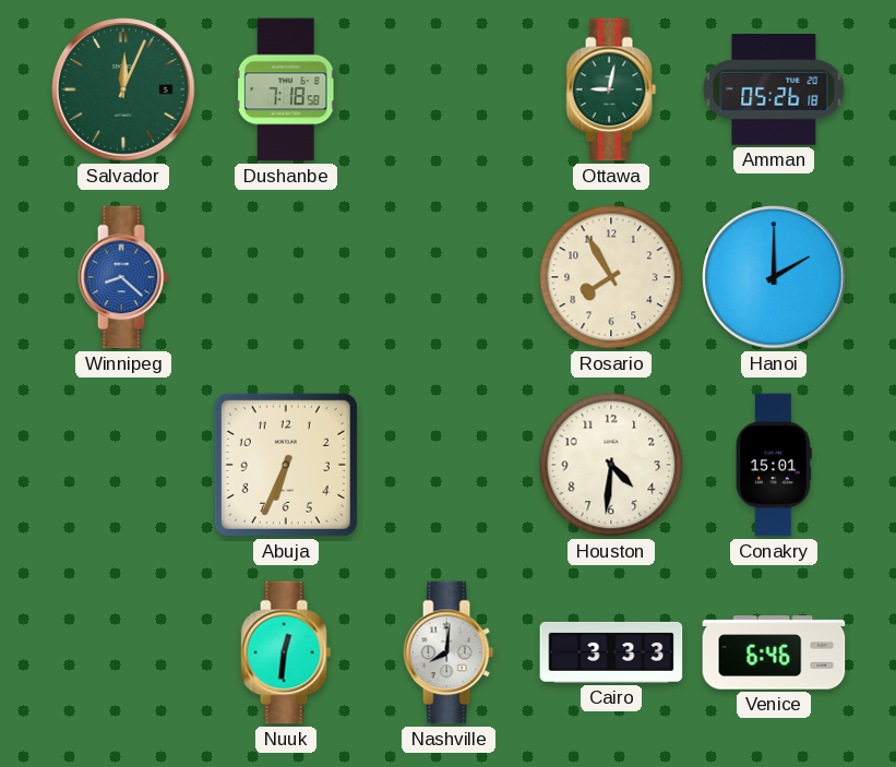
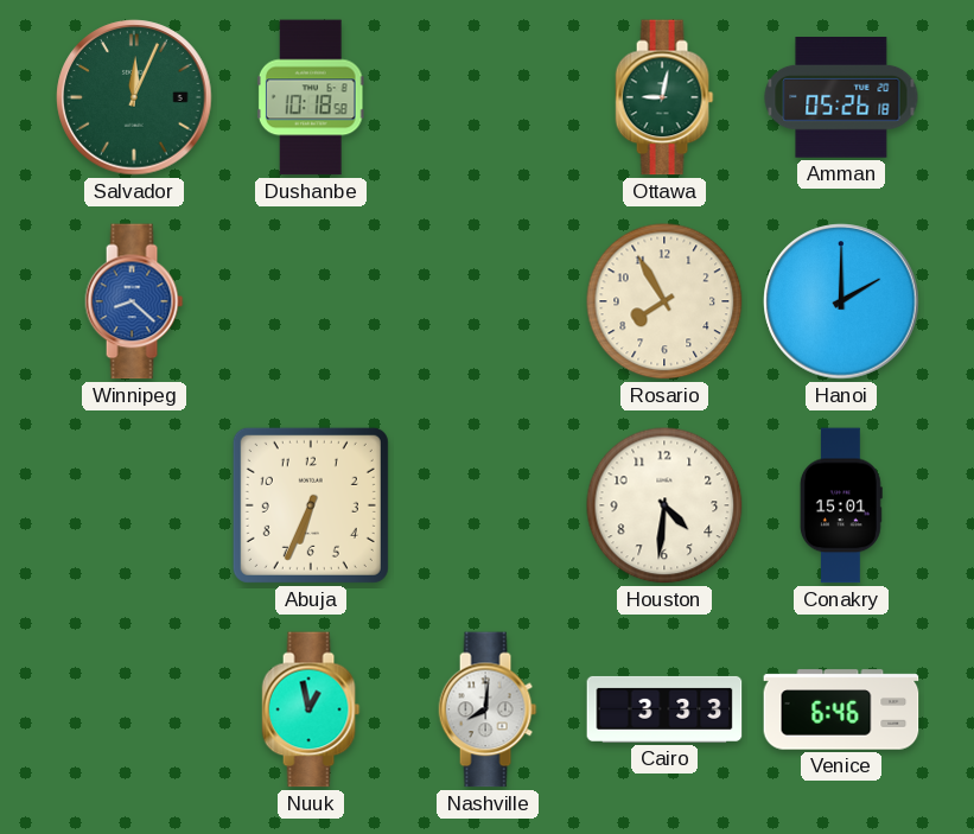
Dushanbe: 7:18 -> 10:18
Nuuk: 12:31 -> 12:58
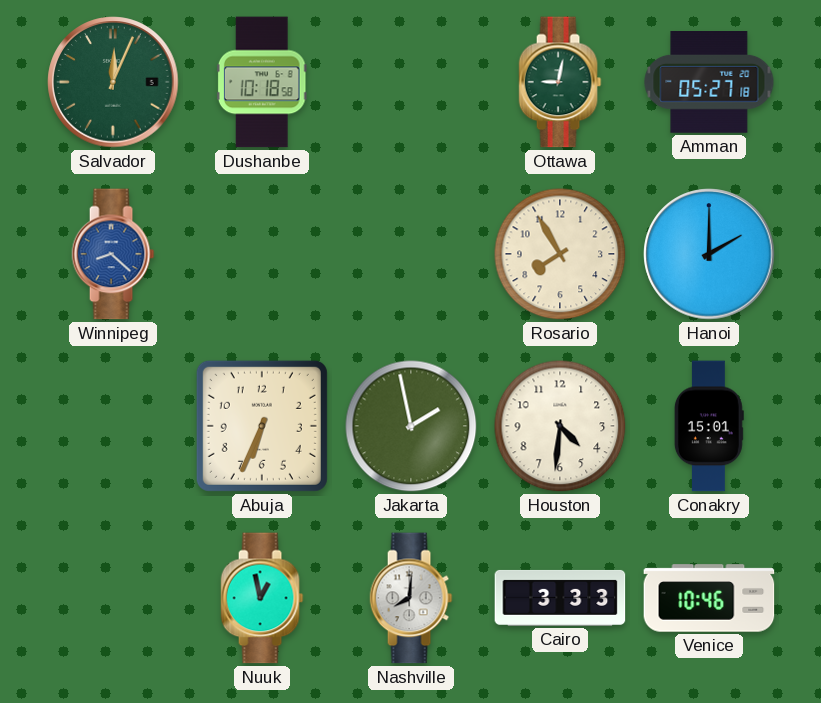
Amman: 05:26 -> 05:27
Jakarta: none -> 1:58
Venice: 6:46 -> 10:46
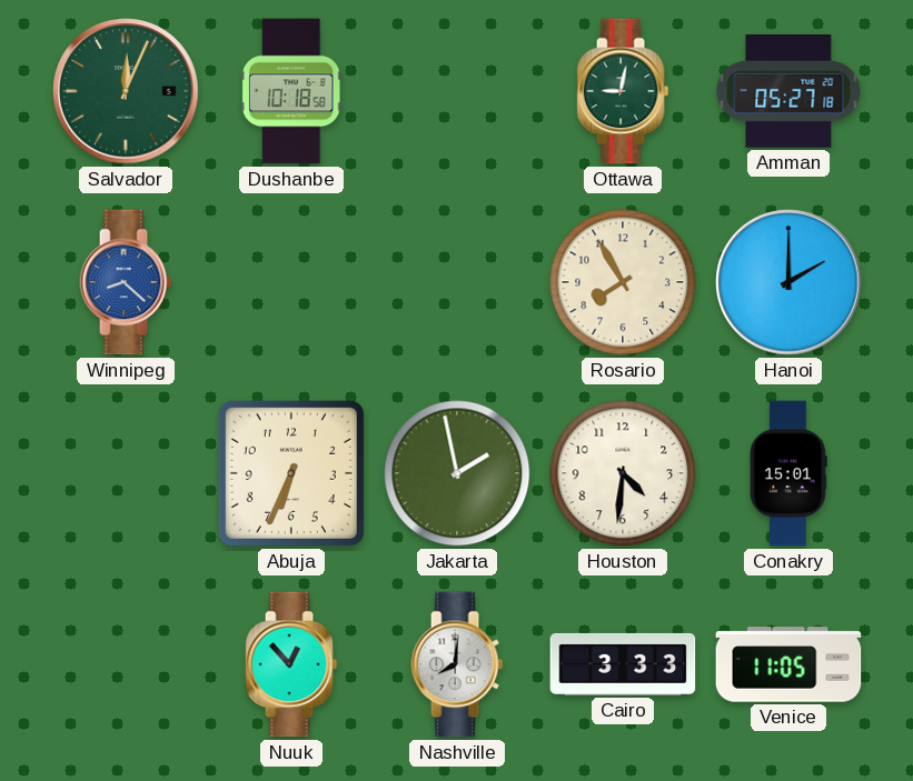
Nuuk: 12:58 -> 12:53
Venice: 10:46 -> 11:05
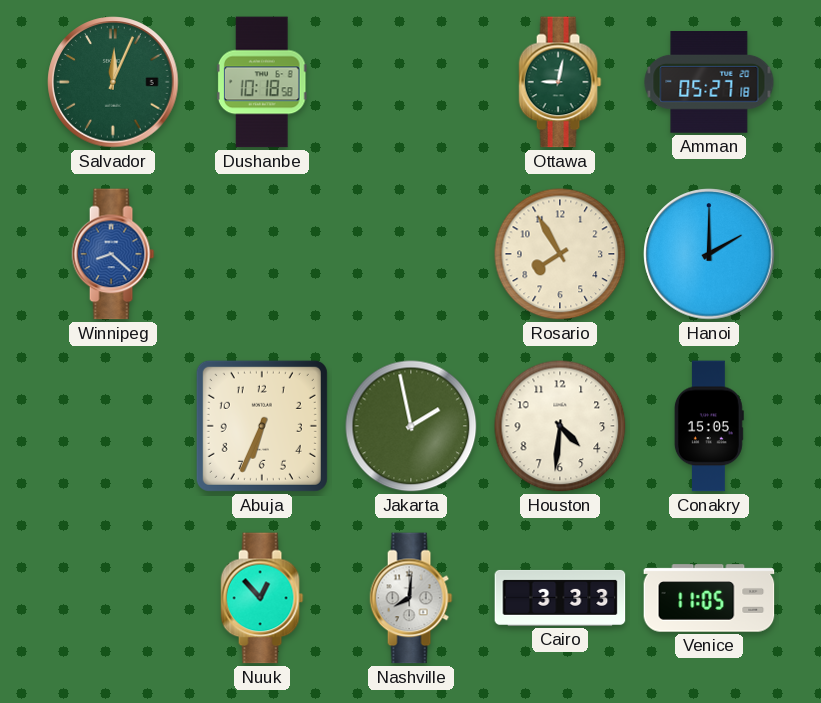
Conakry: 15:01 -> 15:05
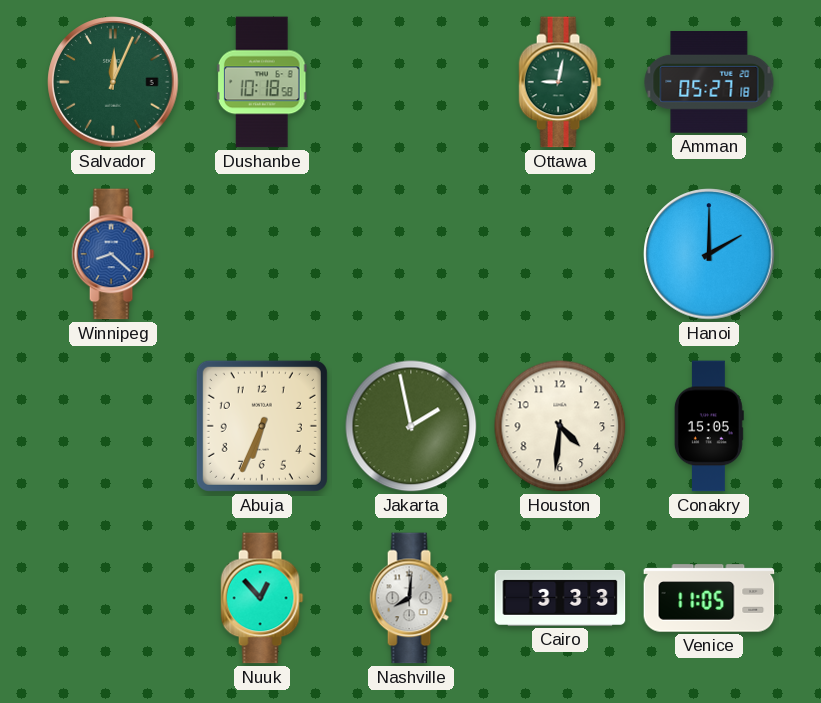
Rosario: 7:55 -> none
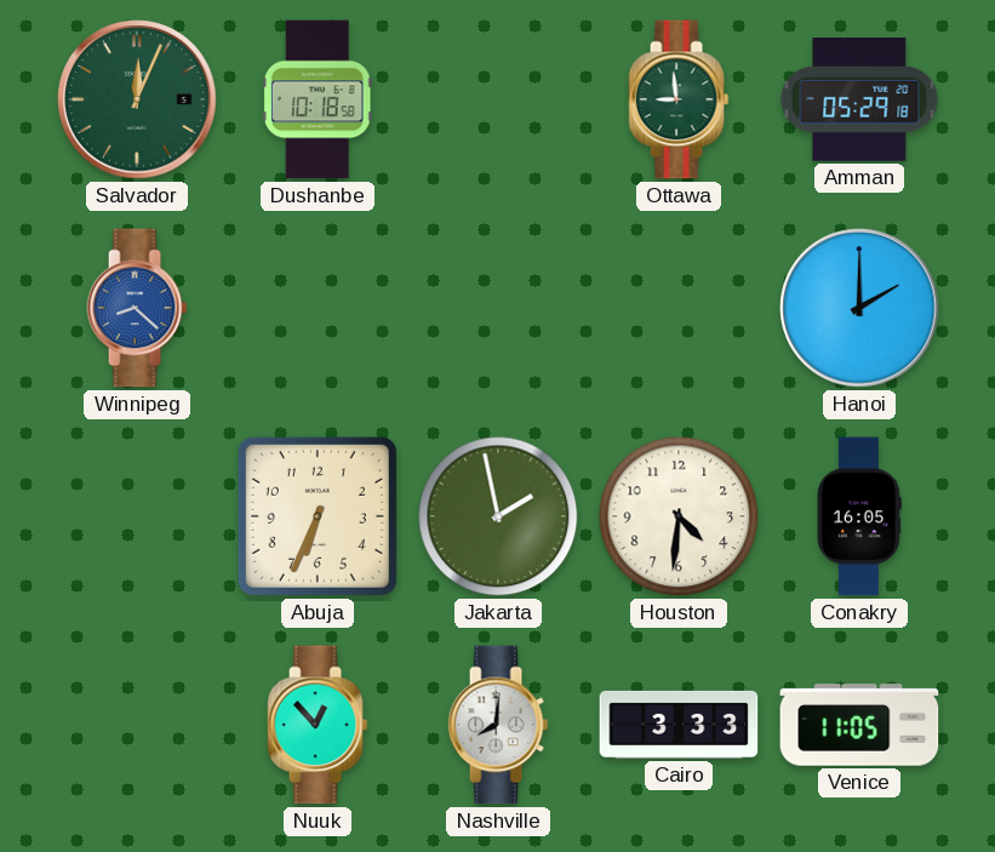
Ottawa: 9:02 -> 8:59
Amman: 05:27 -> 05:29
Conakry: 15:05 -> 16:05
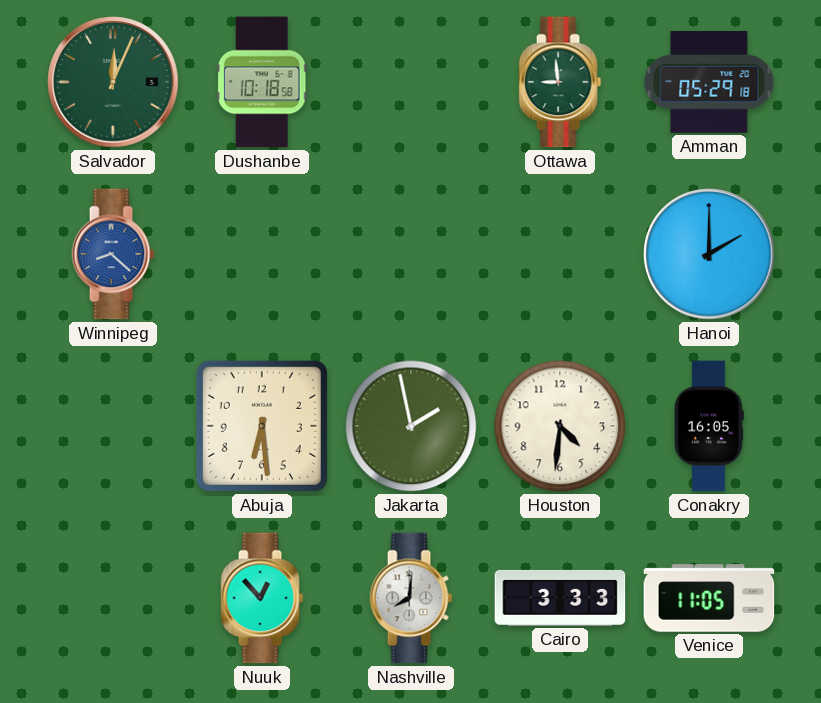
Abuja: 6:34 -> 6:29
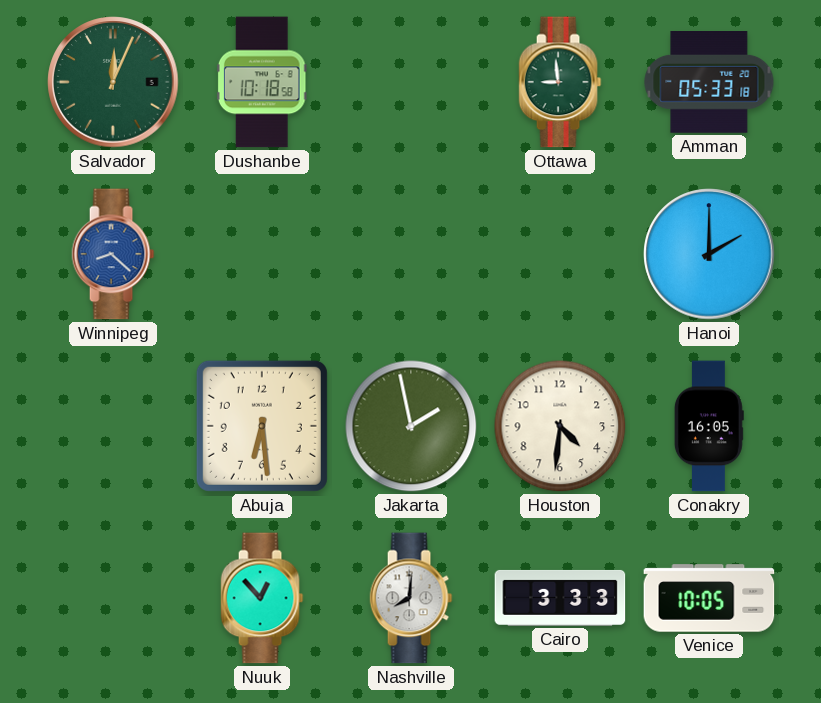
Amman: 05:29 -> 05:33
Venice: 11:05 -> 10:05
